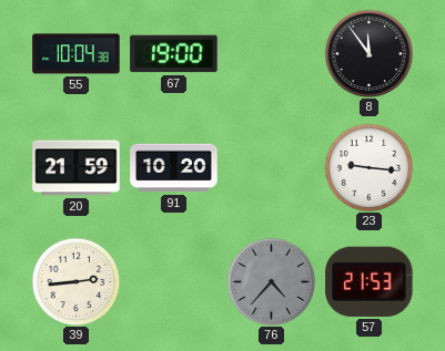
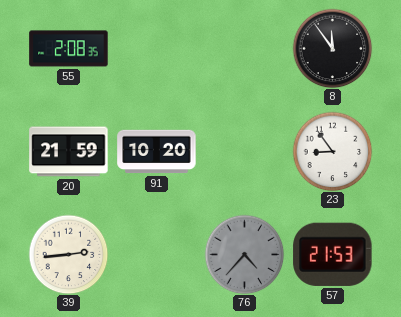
55: 10:04 -> 2:08
67: 19:00 -> none
23: 9:16 -> 8:54
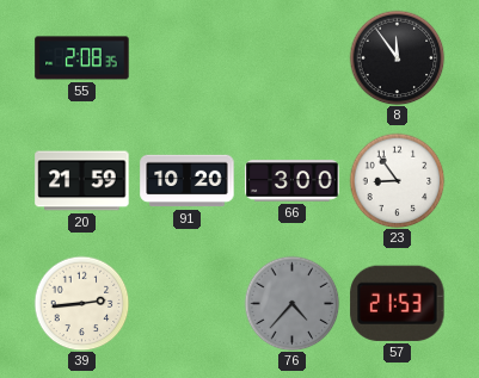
66: none -> 3:00
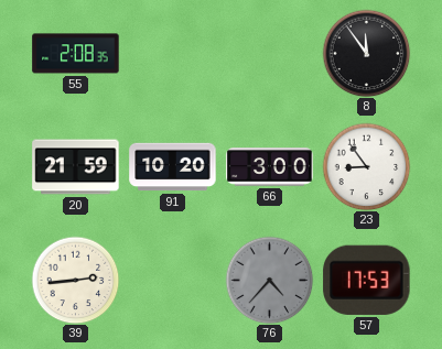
57: 21:53 -> 17:53
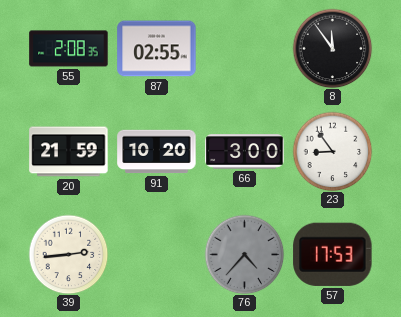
87: none -> 02:55
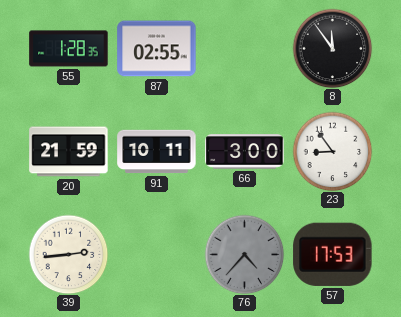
55: 2:08 -> 1:28
91: 10:20 -> 10:11
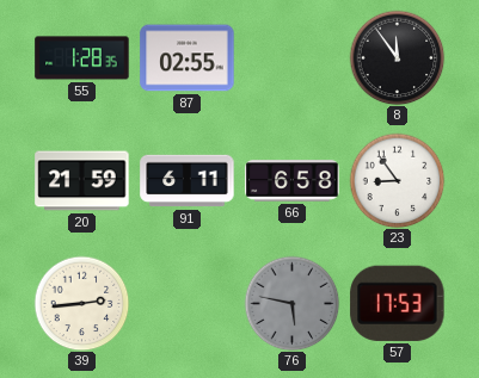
91: 10:11 -> 6:11
66: 3:00 -> 6:58
76: 4:37 -> 5:47
